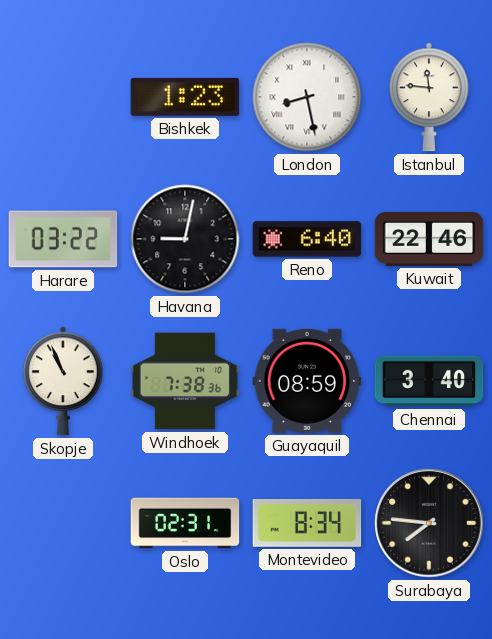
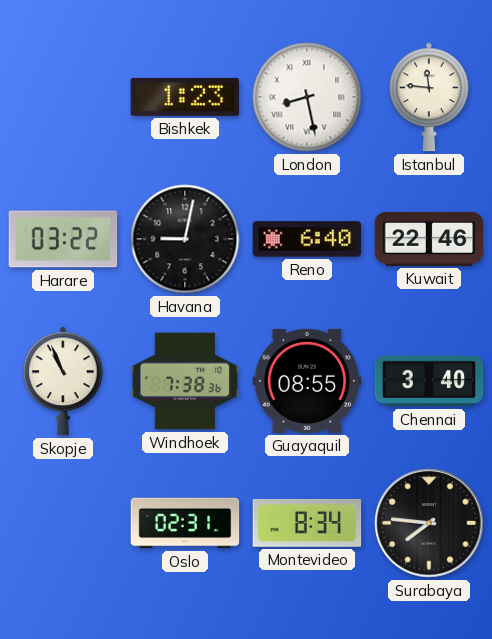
Guayaquil: 08:59 -> 08:55
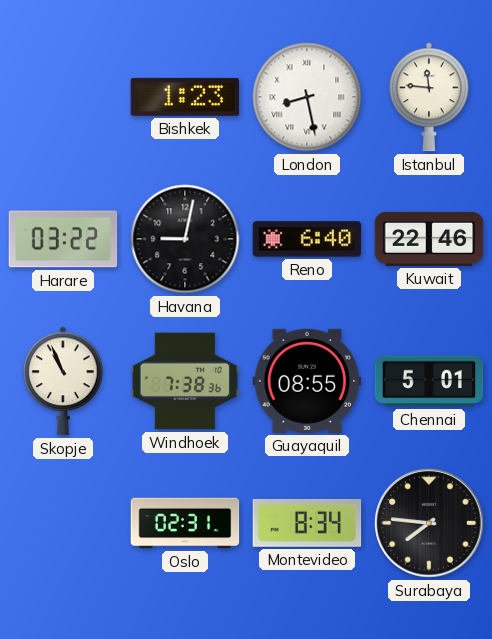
Chennai: 3:40 -> 5:01
